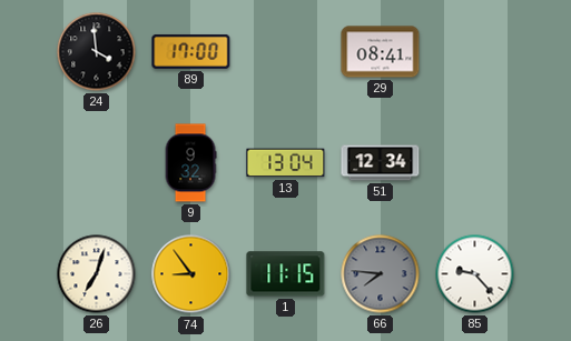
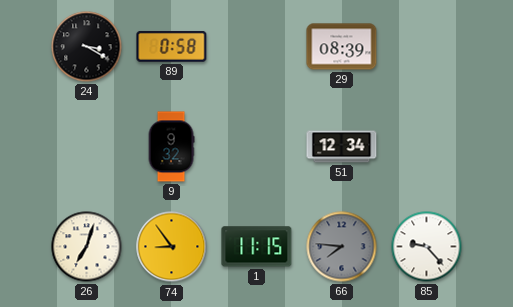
24: 3:59 -> 3:20
89: 17:00 -> 0:58
29: 08:41 -> 08:39
13: 13:04 -> none
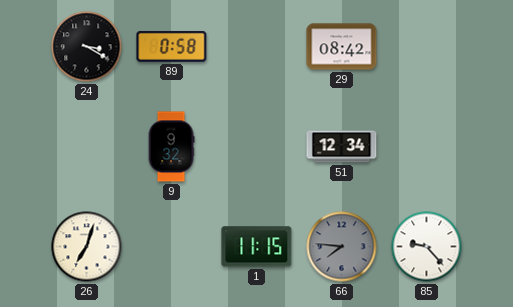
29: 08:39 -> 08:42
74: 8:54 -> none
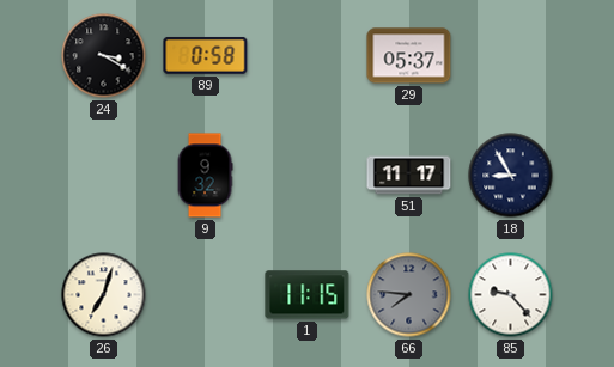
29: 08:42 -> 05:37
51: 12:34 -> 11:17
18: none -> 8:55
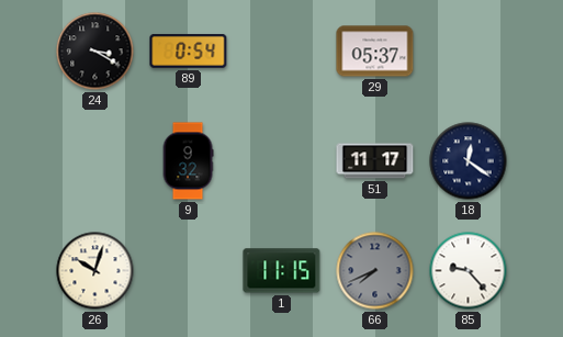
89: 0:58 -> 0:54
18: 8:55 -> 12:21
26: 7:03 -> 10:03
66: 7:46 -> 7:41
